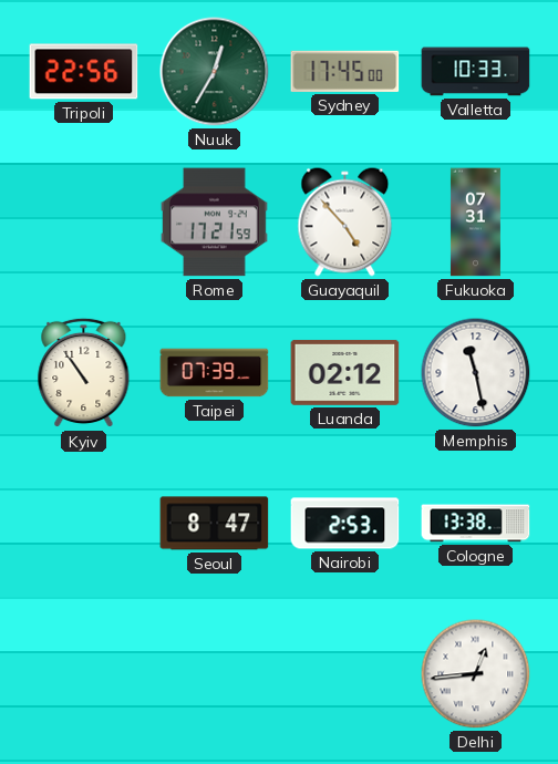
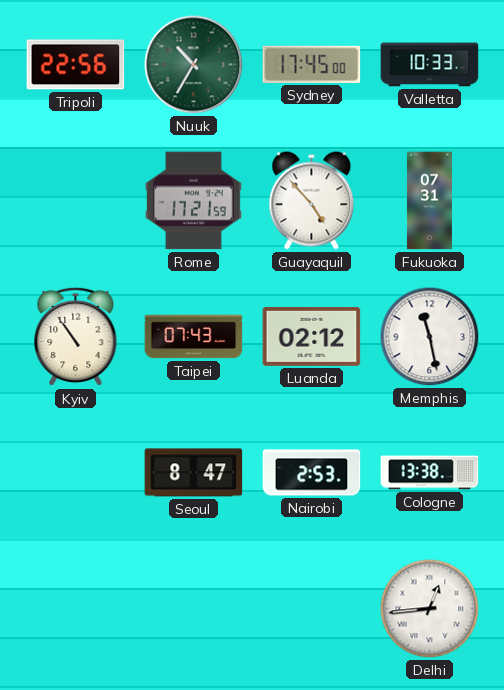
Nuuk: 12:35 -> 10:35
Taipei: 07:39 -> 07:43
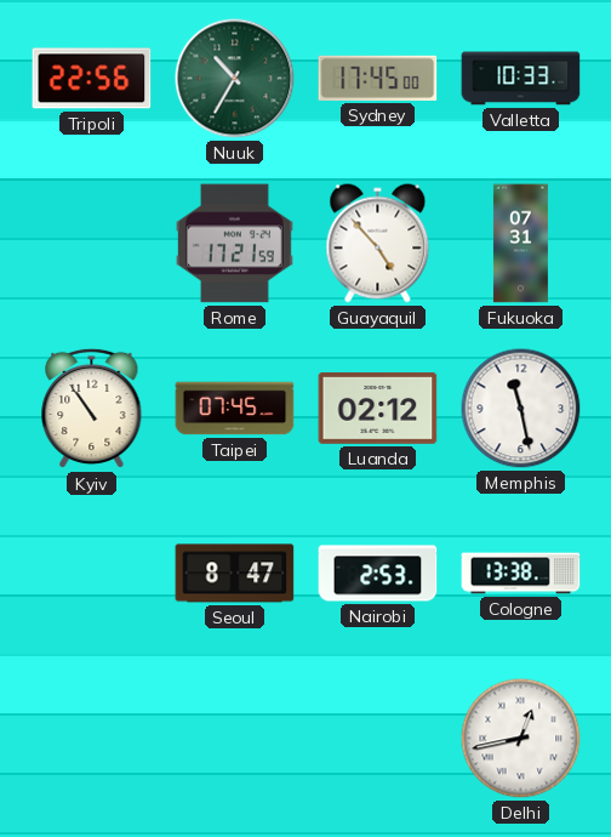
Taipei: 07:43 -> 07:45
Delhi: 12:44 -> 12:43
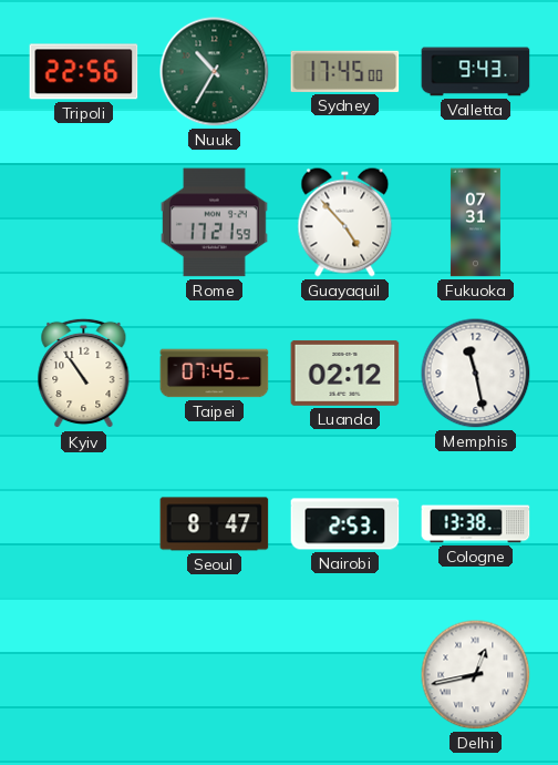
Valletta: 10:33 -> 9:43
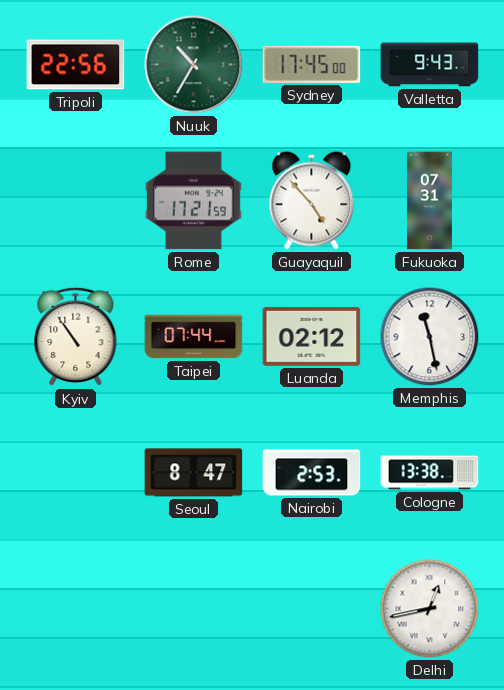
Taipei: 07:45 -> 07:44
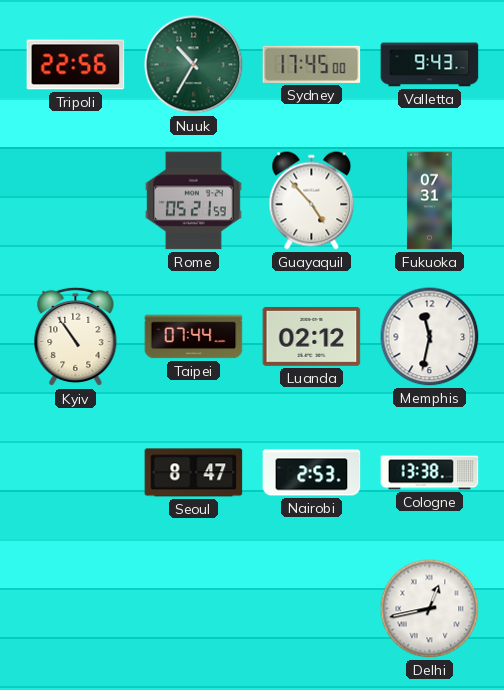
Rome: 17:21 -> 05:21
Memphis: 11:28 -> 11:32
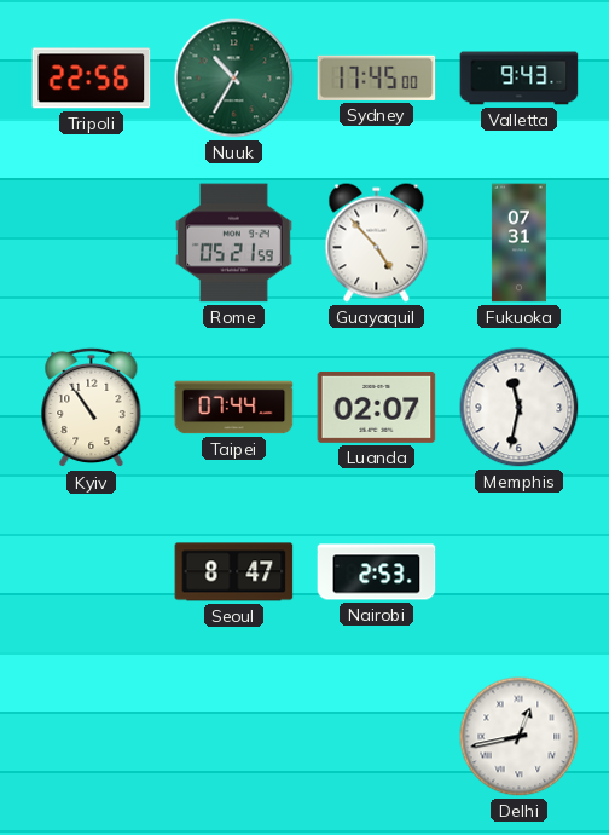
Luanda: 02:12 -> 02:07
Cologne: 13:38 -> none
